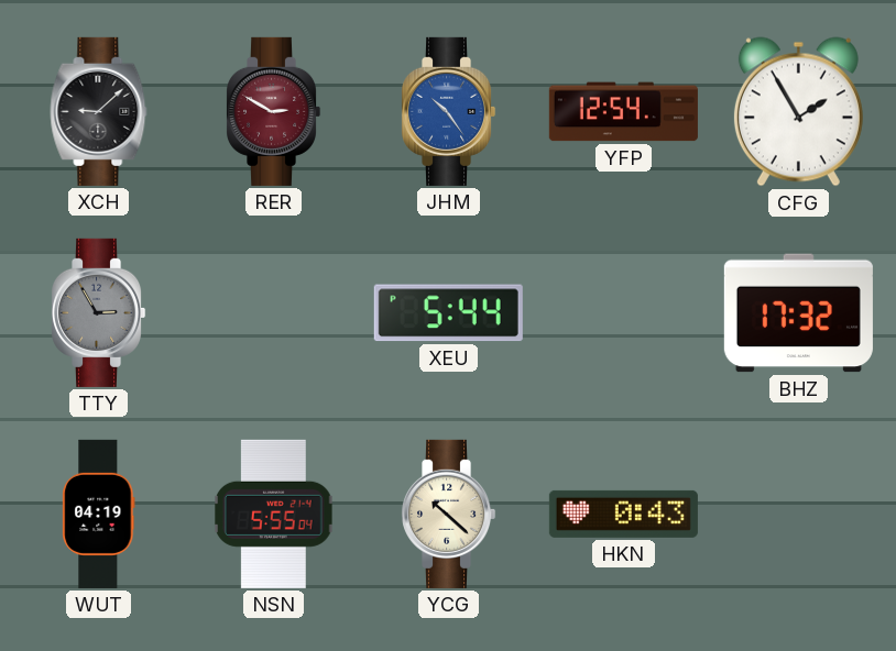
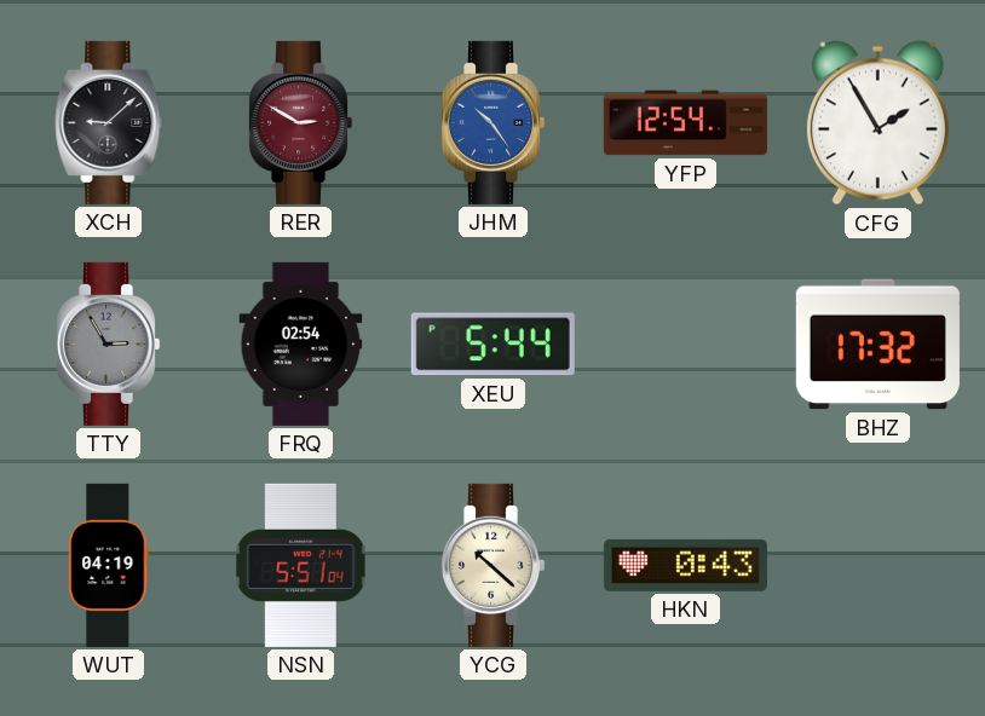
FRQ: none -> 02:54
NSN: 5:55 -> 5:51
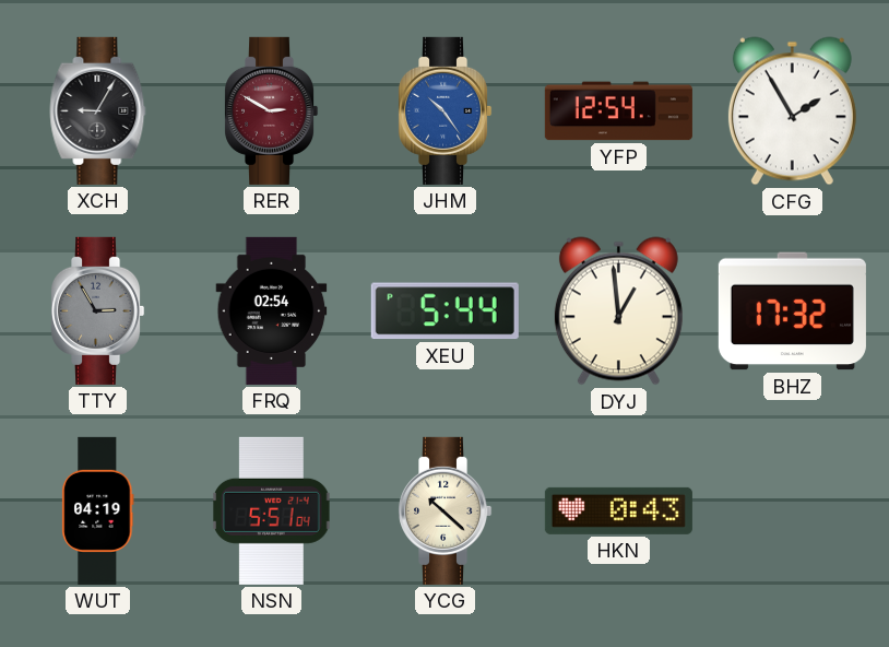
XCH: 9:08 -> 9:05
DYJ: none -> 12:59
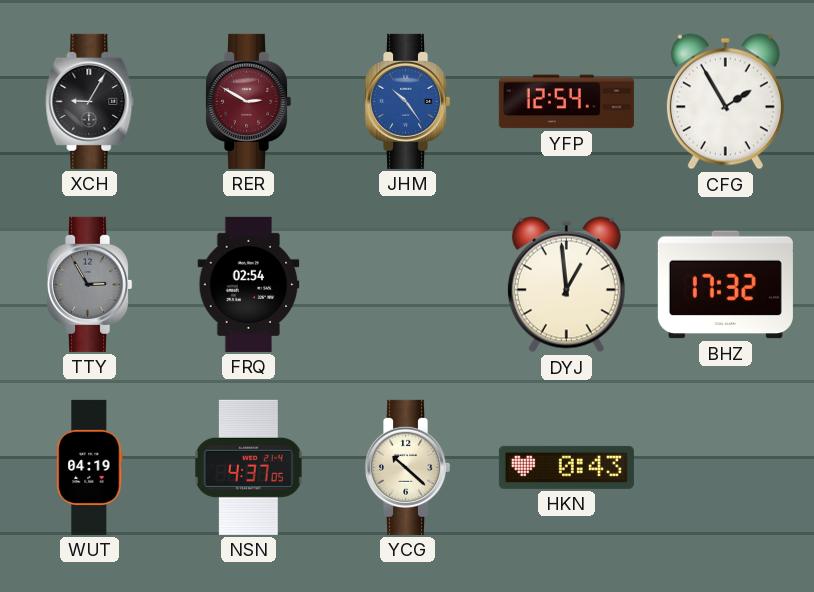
XEU: 5:44 -> none
NSN: 5:51 -> 4:37
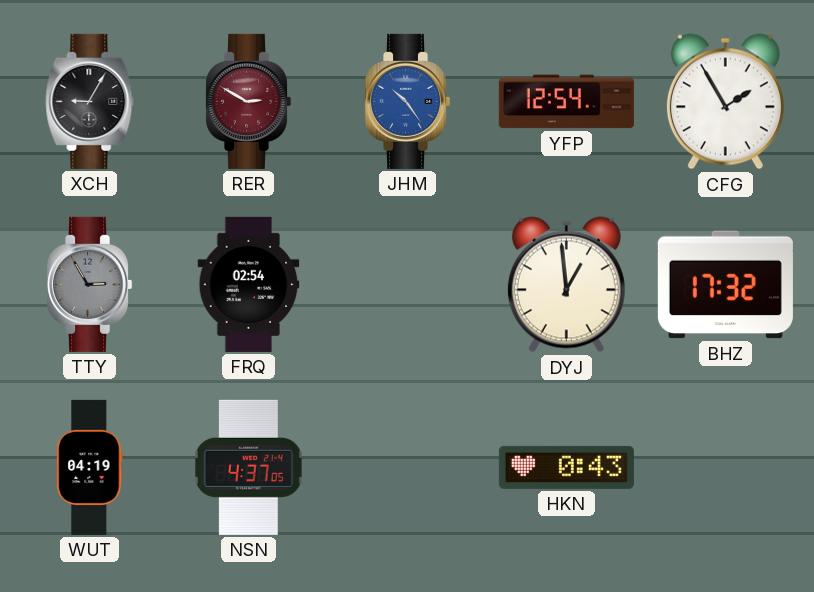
YCG: 10:22 -> none
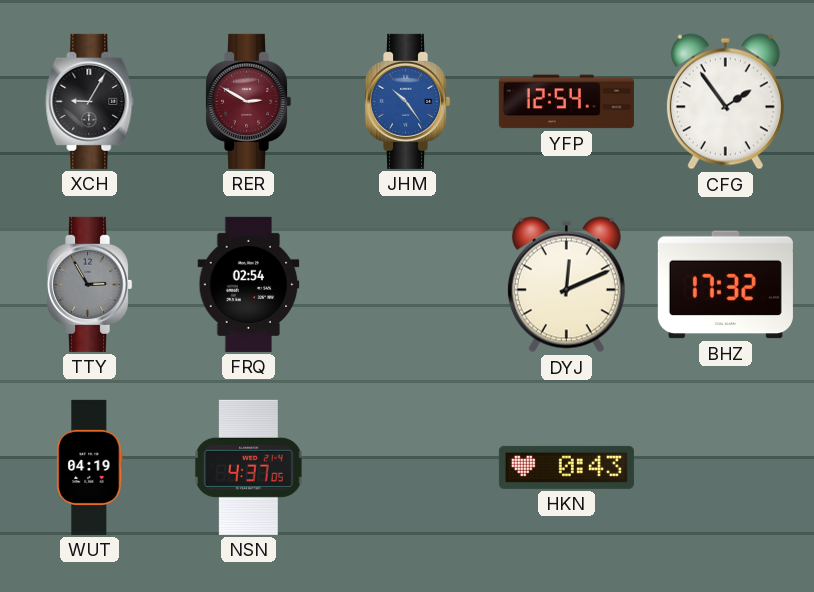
CFG: 1:55 -> 1:54
DYJ: 12:59 -> 12:11
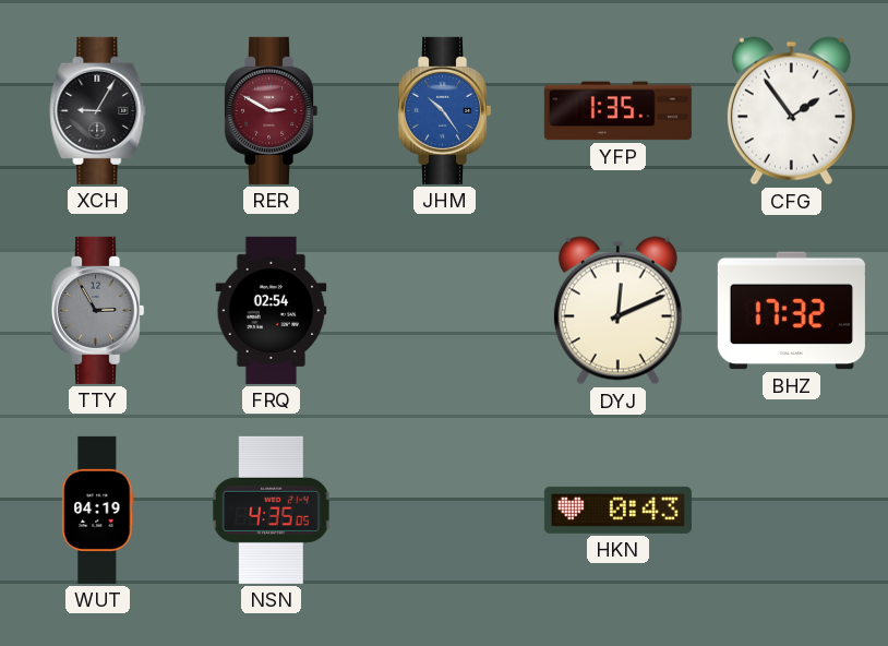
YFP: 12:54 -> 1:35
NSN: 4:37 -> 4:35
